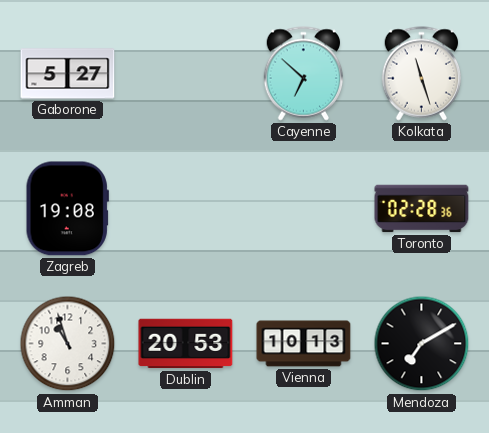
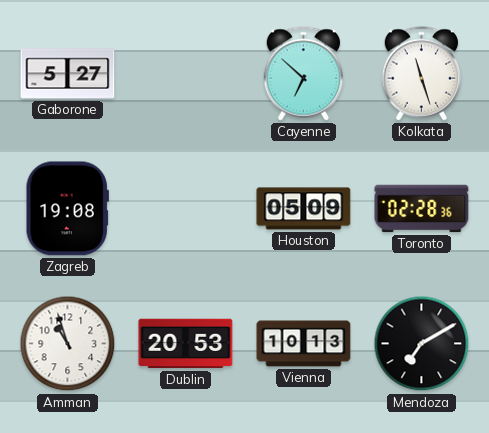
Houston: none -> 05:09
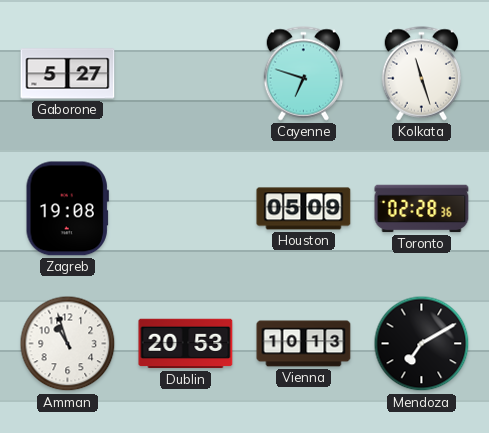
Cayenne: 6:52 -> 6:48
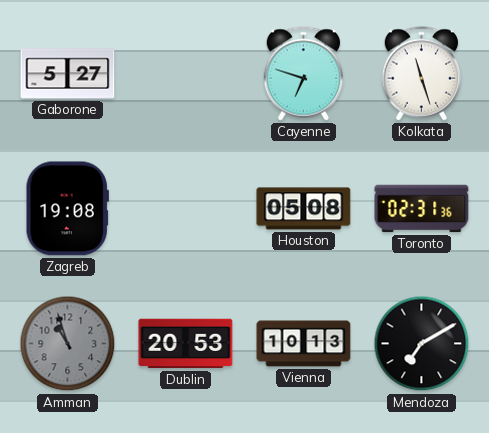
Houston: 05:09 -> 05:08
Toronto: 02:28 -> 02:31
Amman dial: white -> grey
